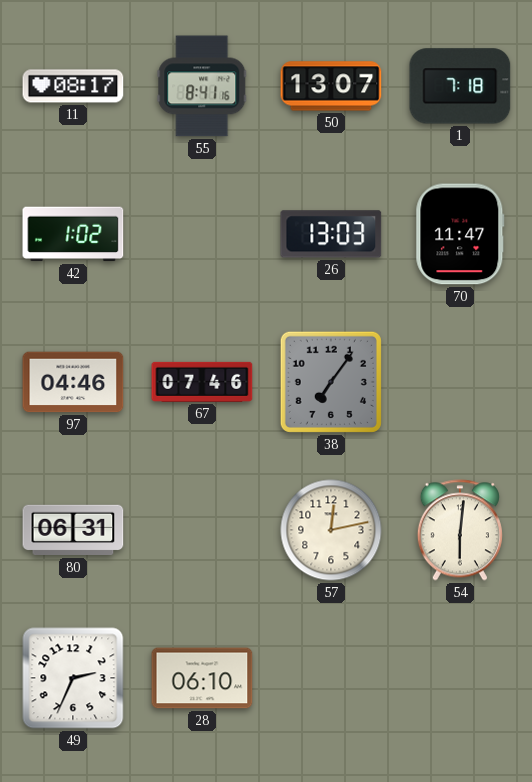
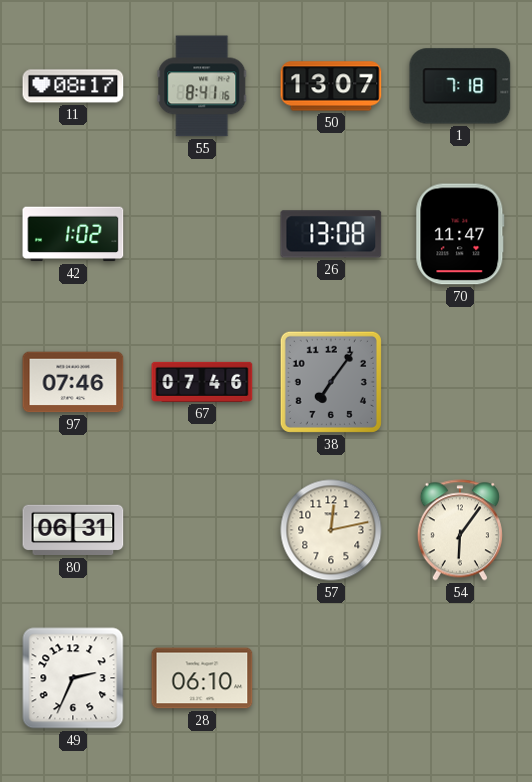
26: 13:03 -> 13:08
97: 04:46 -> 07:46
54: 6:01 -> 6:06
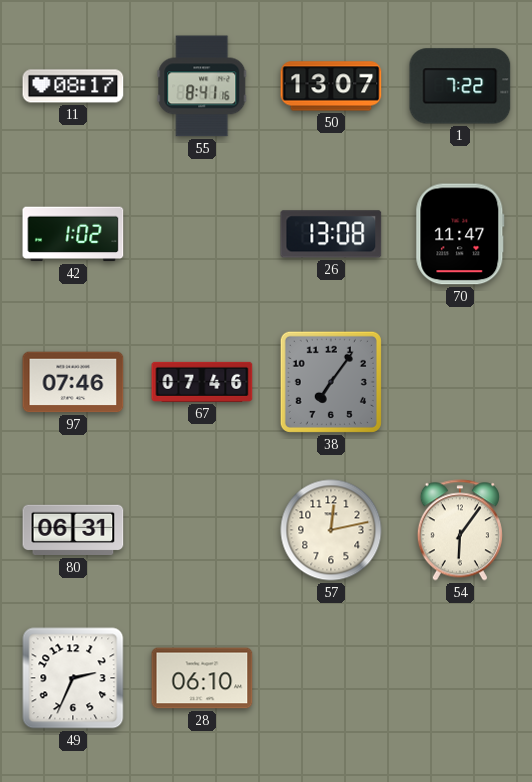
1: 7:18 -> 7:22
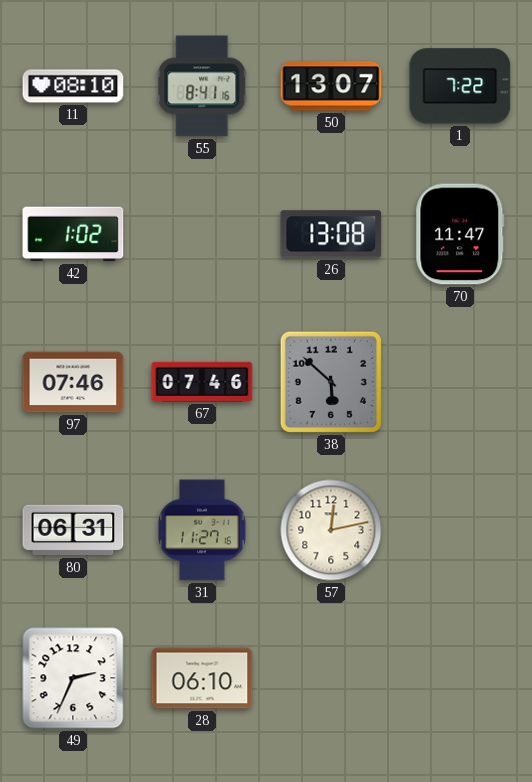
11: 08:17 -> 08:10
38: 7:06 -> 5:52
31: none -> 11:27
54: 6:06 -> none
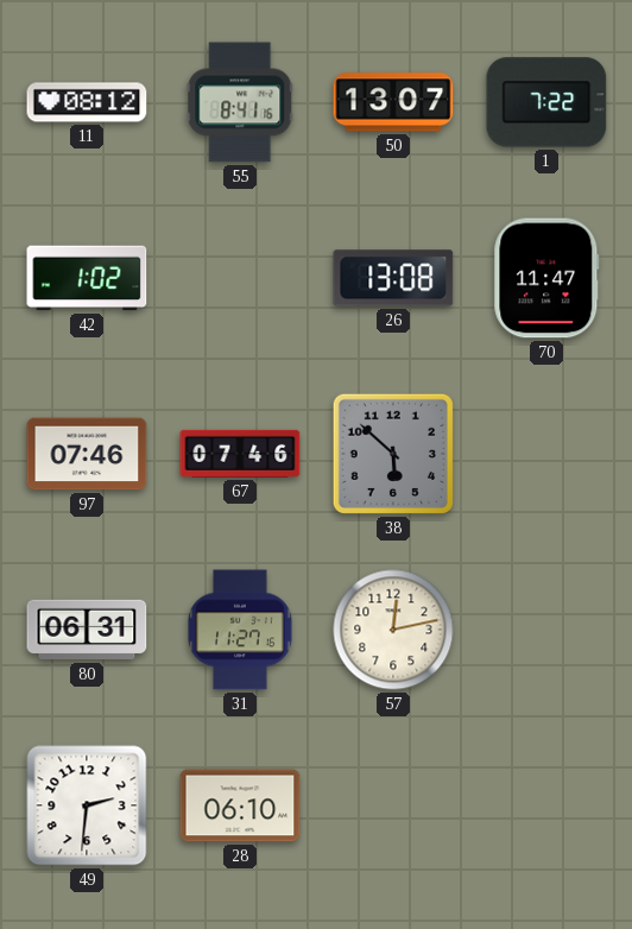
11: 08:10 -> 08:12
49: 2:34 -> 2:31
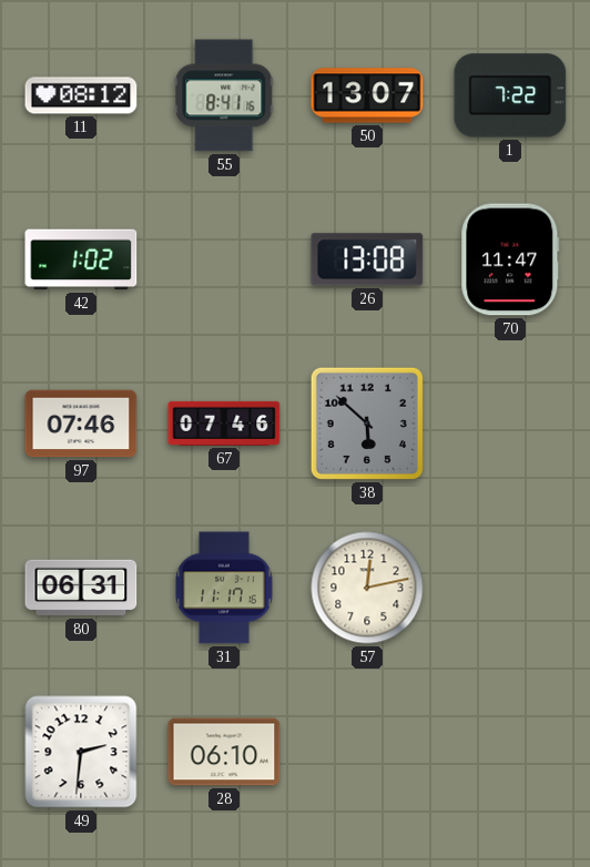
31: 11:27 -> 11:17
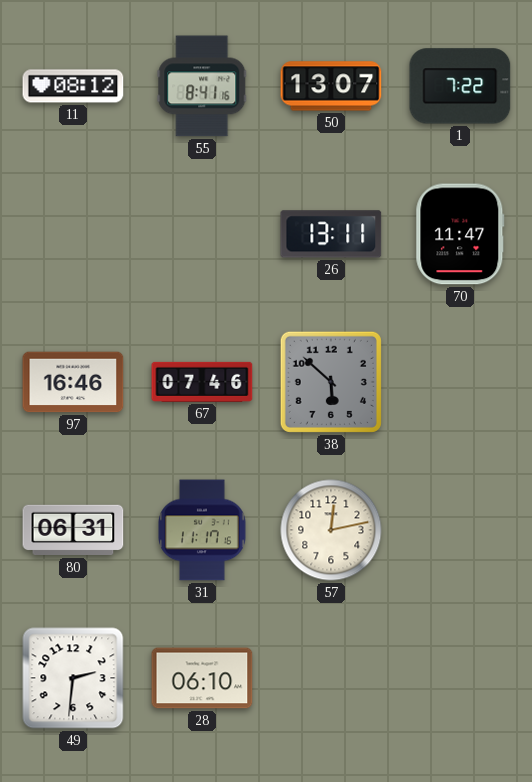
42: 1:02 -> none
26: 13:08 -> 13:11
97: 07:46 -> 16:46
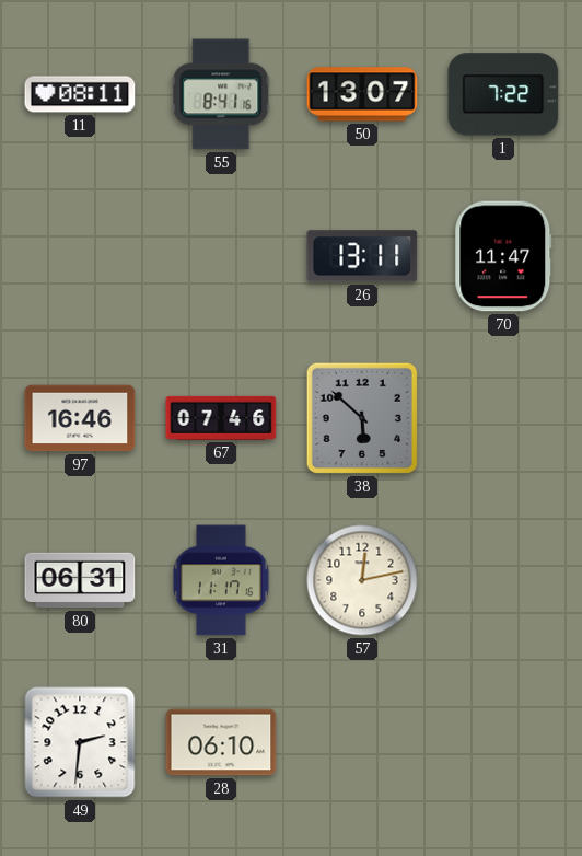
11: 08:12 -> 08:11
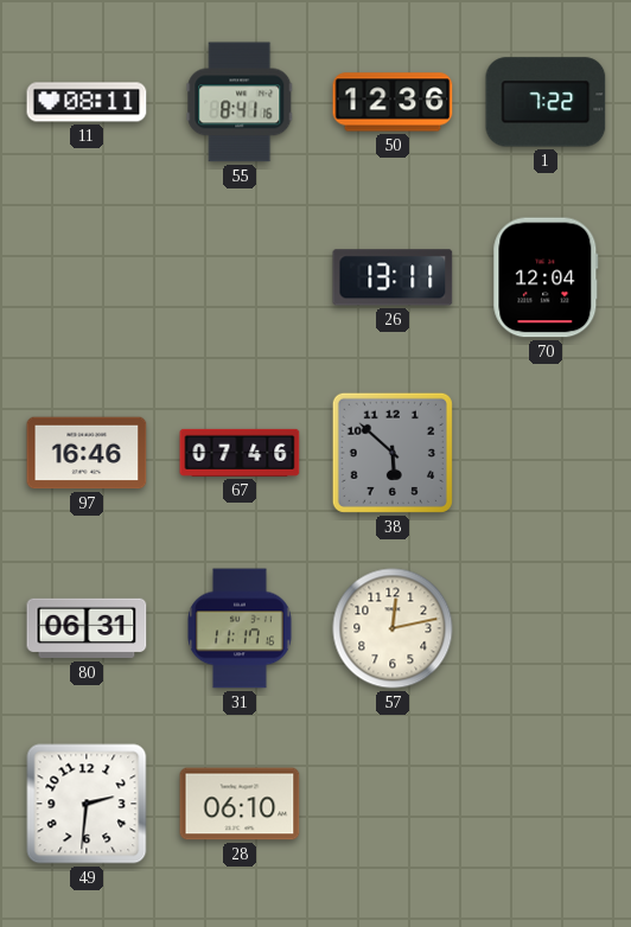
50: 13:07 -> 12:36
70: 11:47 -> 12:04
